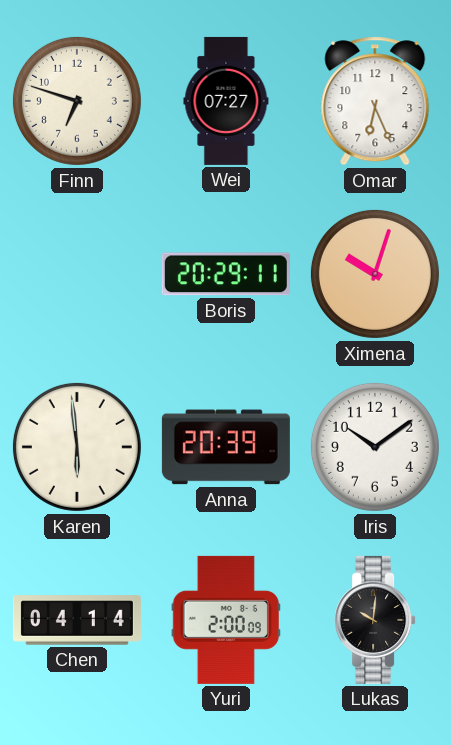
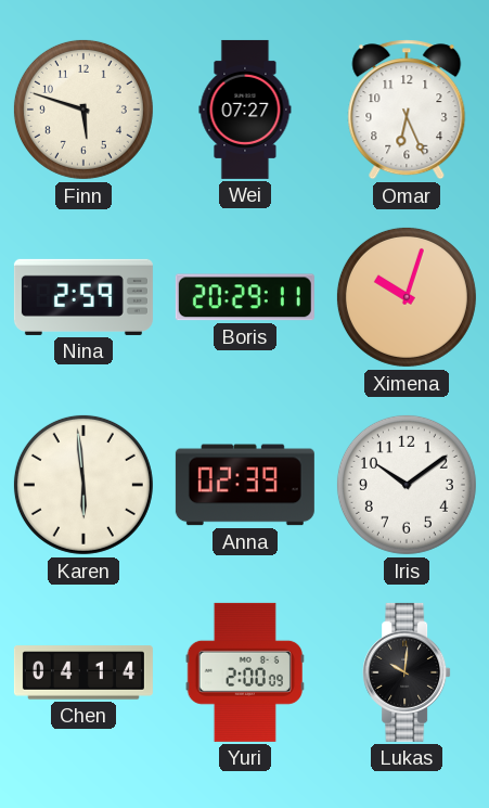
Finn: 6:48 -> 5:48
Nina: none -> 2:59
Anna: 20:39 -> 02:39
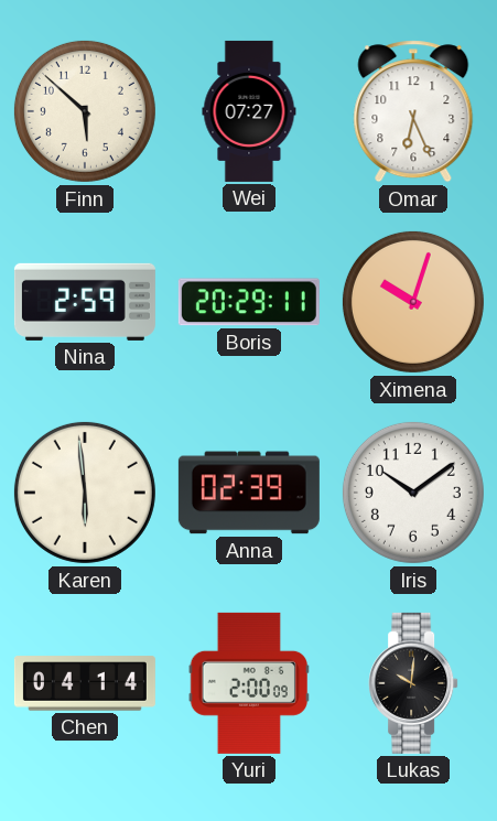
Finn: 5:48 -> 5:52
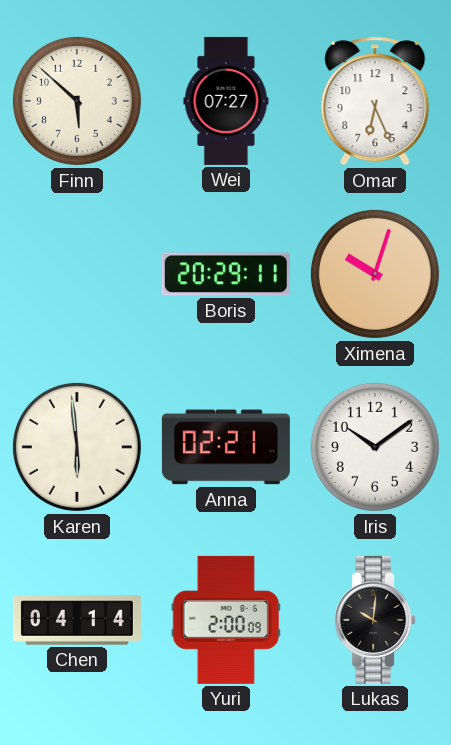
Nina: 2:59 -> none
Anna: 02:39 -> 02:21
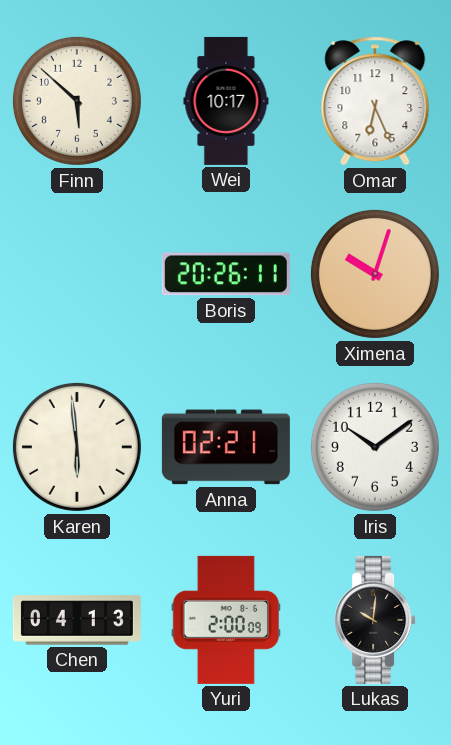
Wei: 07:27 -> 10:17
Boris: 20:29 -> 20:26
Chen: 04:14 -> 04:13
